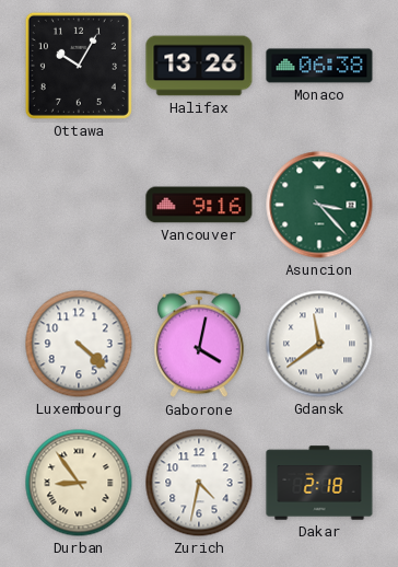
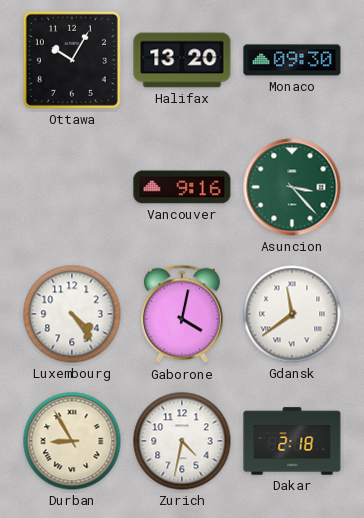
Halifax: 13:26 -> 13:20
Monaco: 06:38 -> 09:30
Luxembourg: 4:22 -> 4:24
Durban: 8:54 -> 8:55
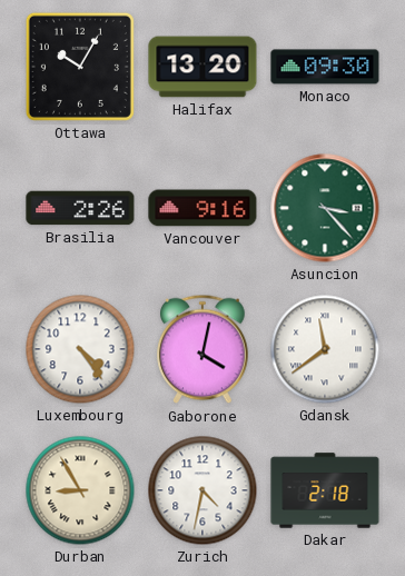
Brasilia: none -> 2:26
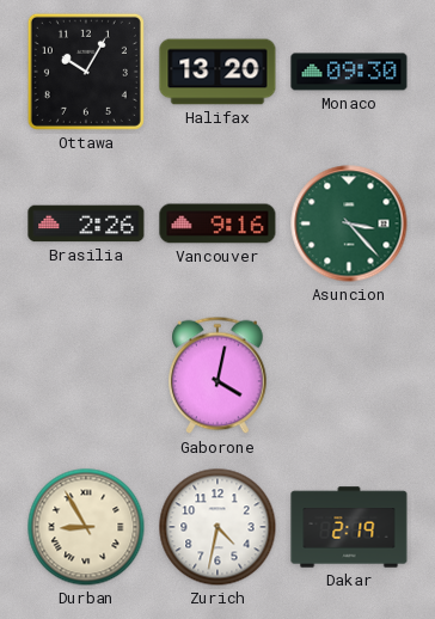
Luxembourg: 4:24 -> none
Gdansk: 11:39 -> none
Dakar: 2:18 -> 2:19
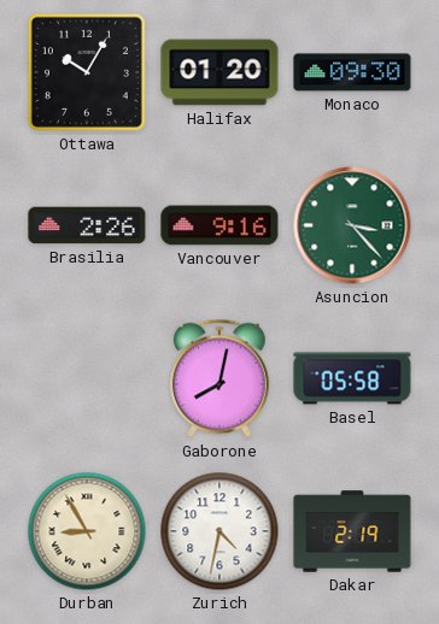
Halifax: 13:20 -> 01:20
Gaborone: 4:02 -> 8:02
Basel: none -> 05:58
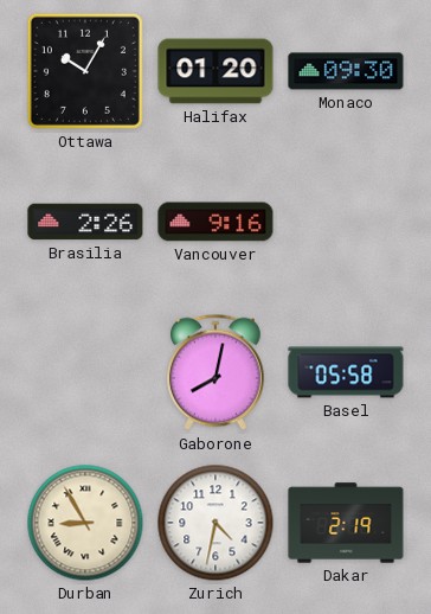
Asuncion: 3:23 -> none
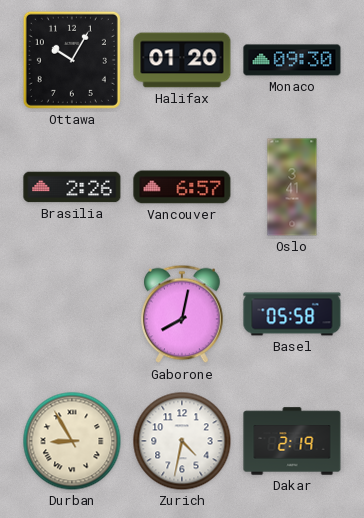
Vancouver: 9:16 -> 6:57
Oslo: none -> 3:41
